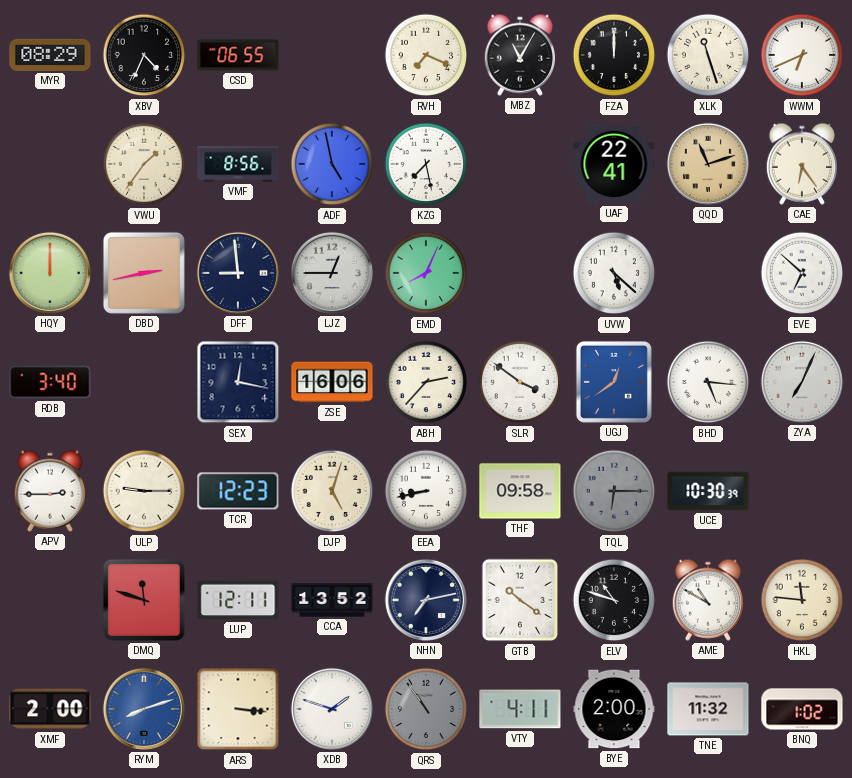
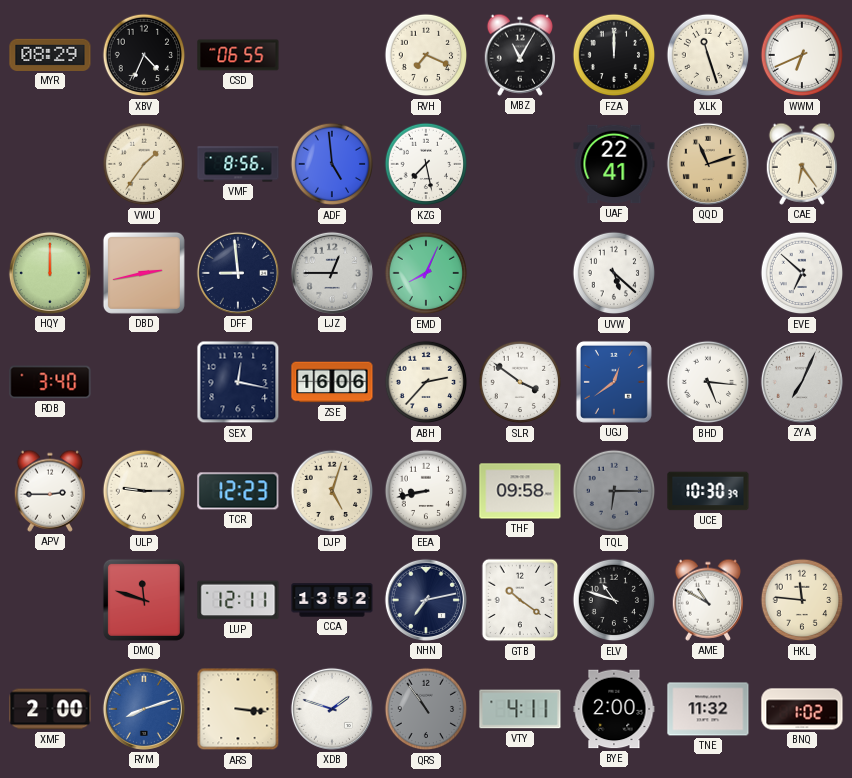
ADF: 4:58 -> 4:59
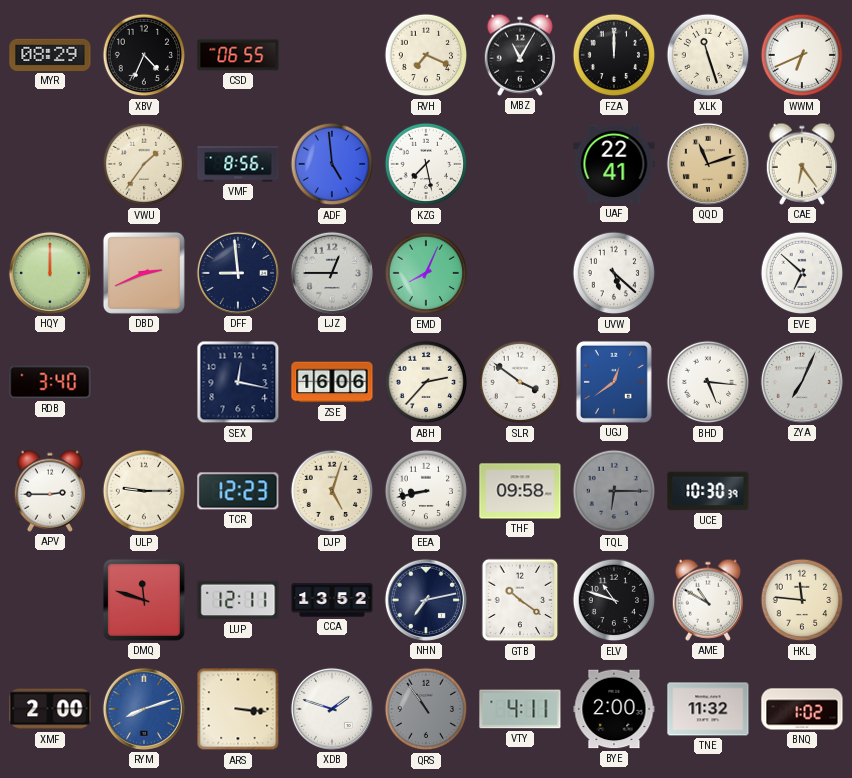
DBD: 2:43 -> 2:41
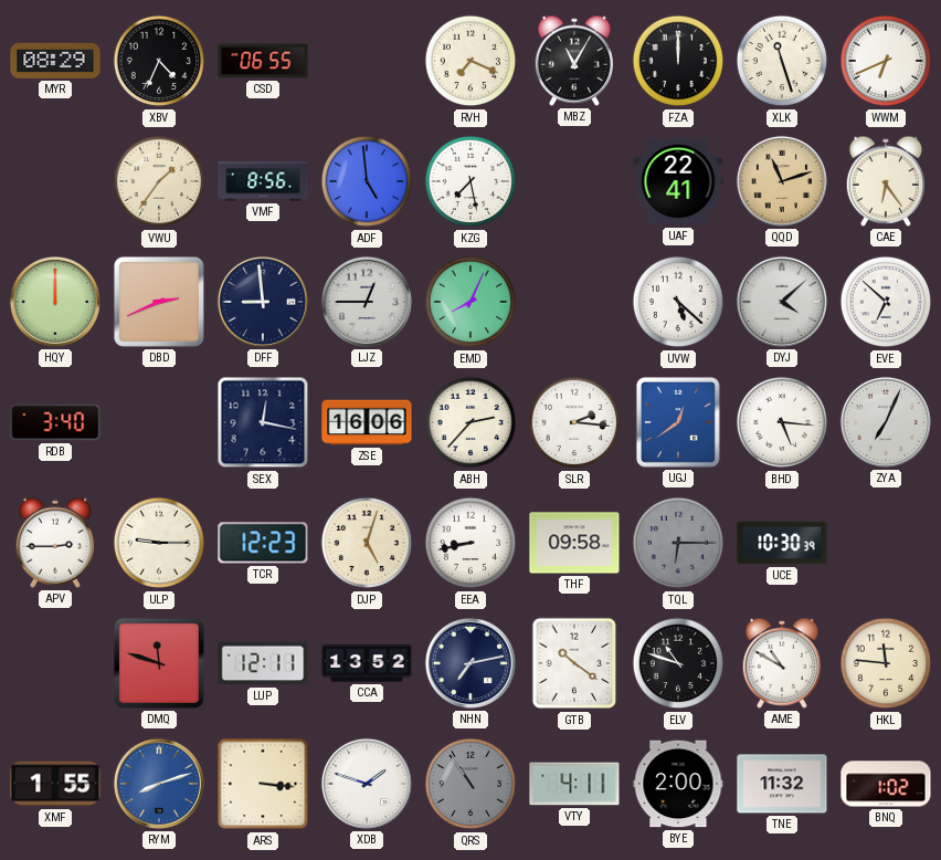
DYJ: none -> 4:08
SLR: 3:51 -> 2:16
XMF: 2:00 -> 1:55
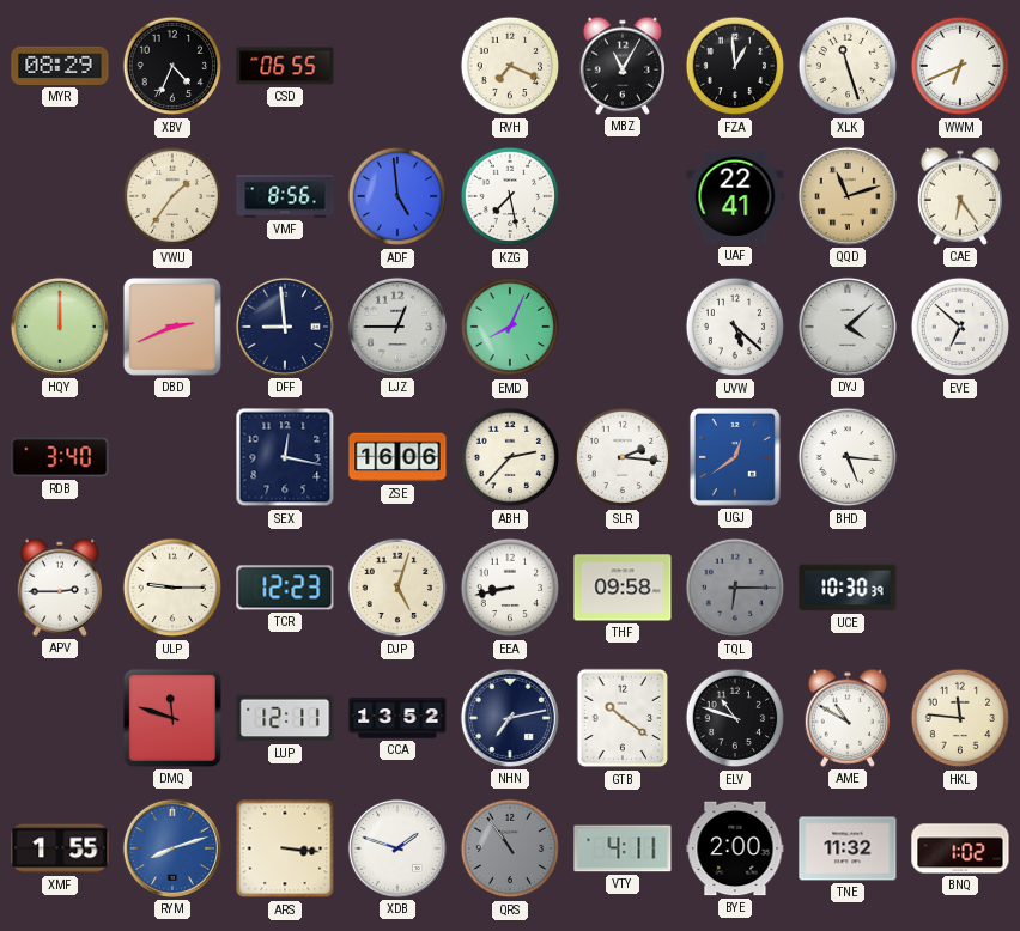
FZA: 12:00 -> 12:59
ZYA: 7:04 -> none
